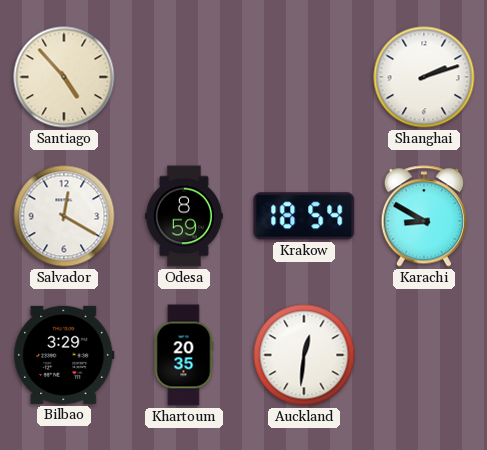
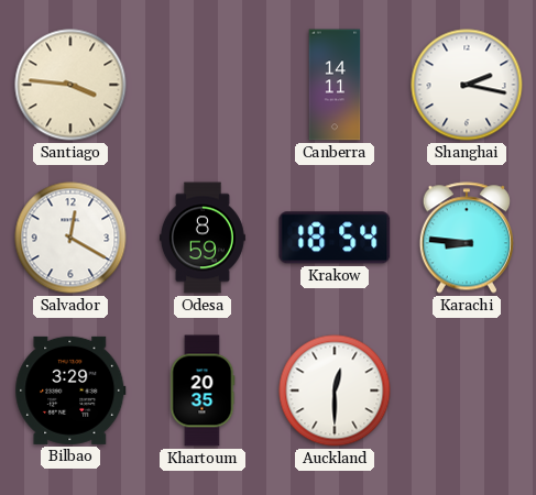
Santiago: 4:53 -> 3:46
Canberra: none -> 14:11
Shanghai: 2:12 -> 2:17
Karachi: 8:50 -> 8:46
Auckland: 12:31 -> 12:30
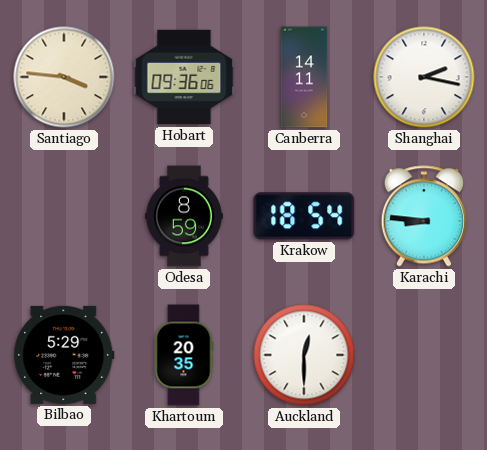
Hobart: none -> 09:36
Salvador: 12:20 -> none
Bilbao: 3:29 -> 5:29
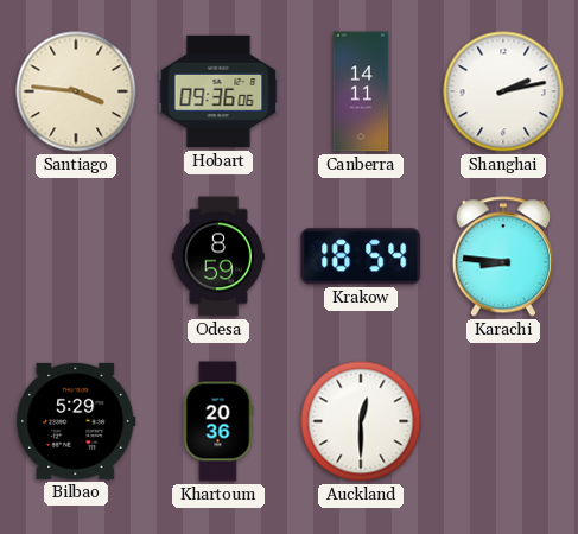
Shanghai: 2:17 -> 2:13
Khartoum: 20:35 -> 20:36
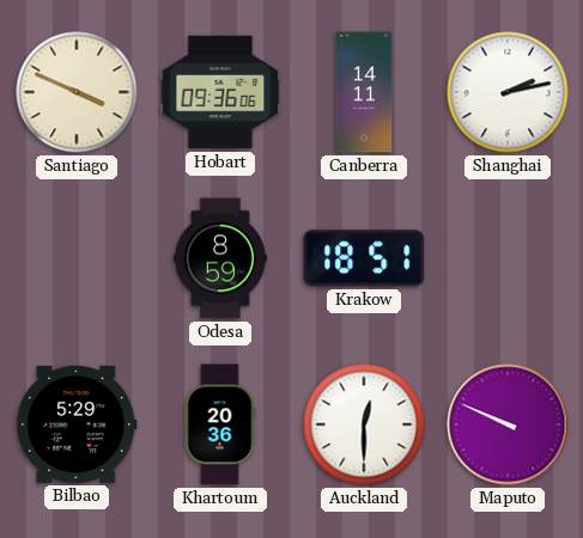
Santiago: 3:46 -> 3:49
Krakow: 18:54 -> 18:51
Karachi: 8:46 -> none
Maputo: none -> 9:49
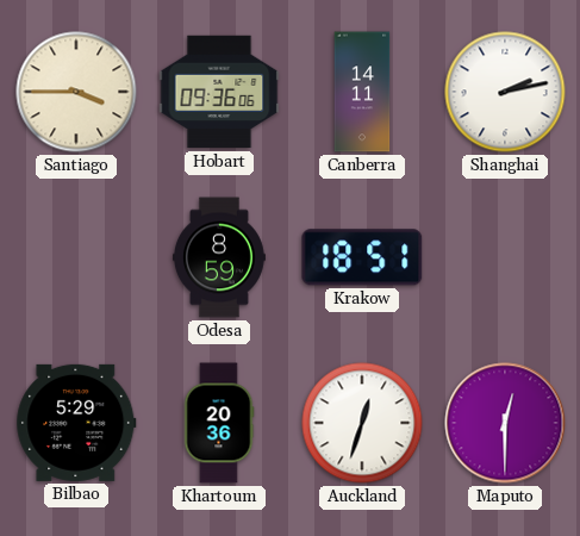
Santiago: 3:49 -> 3:45
Auckland: 12:30 -> 12:33
Maputo: 9:49 -> 12:30
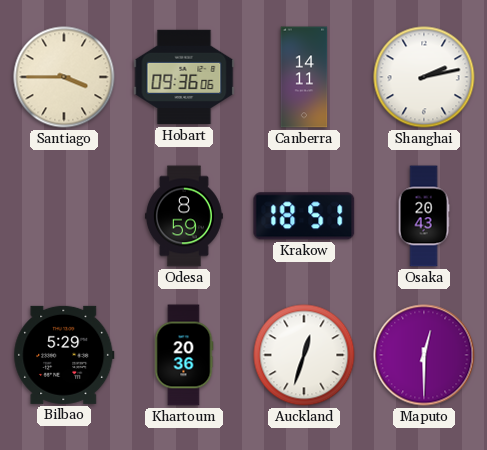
Osaka: none -> 20:43
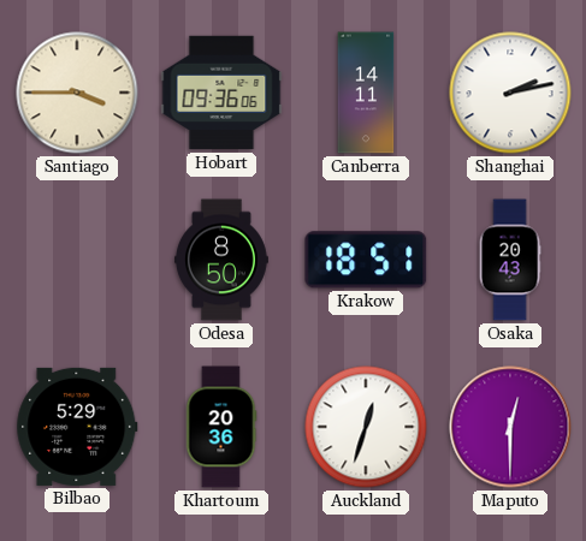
Odesa: 8:59 -> 8:50
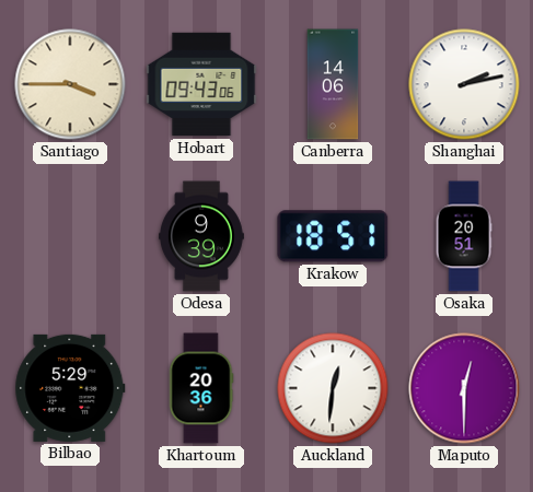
Hobart: 09:36 -> 09:43
Canberra: 14:11 -> 14:06
Odesa: 8:50 -> 9:39
Osaka: 20:43 -> 20:51
Auckland: 12:33 -> 12:31
